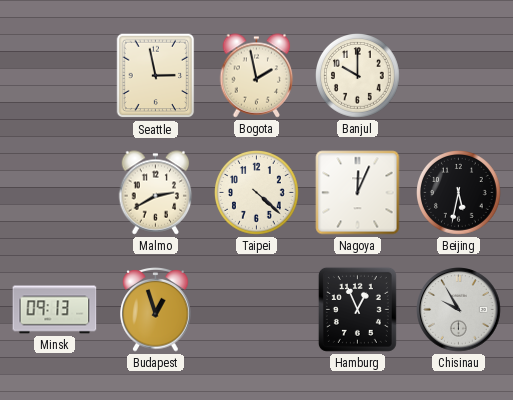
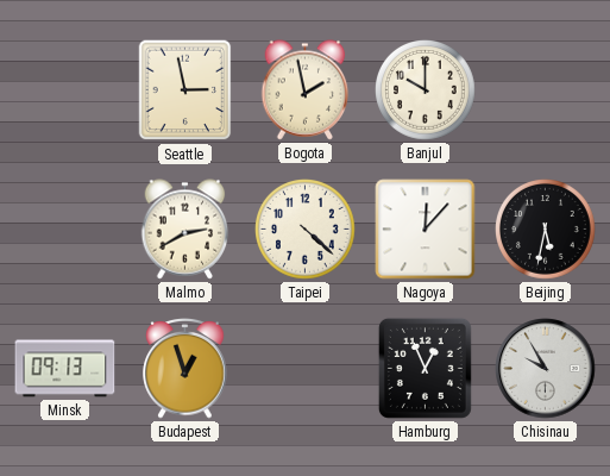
Nagoya: 12:04 -> 12:07
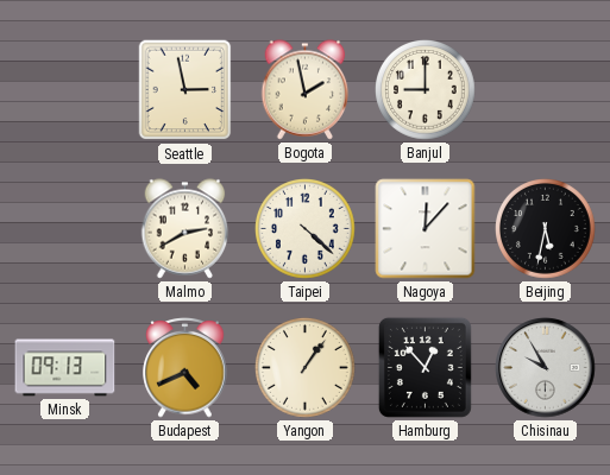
Banjul: 10:00 -> 9:00
Budapest: 12:57 -> 4:41
Yangon: none -> 1:06
Hamburg: 12:56 -> 12:53
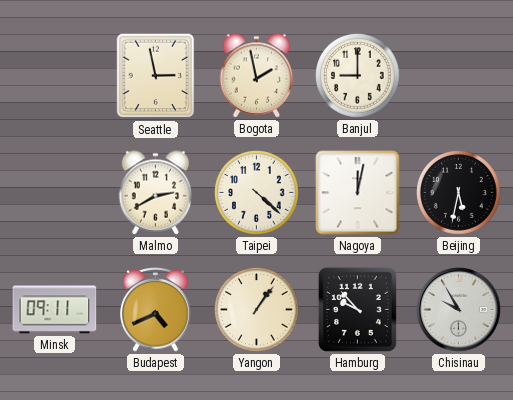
Nagoya: 12:07 -> 12:02
Minsk: 09:13 -> 09:11
Hamburg: 12:53 -> 9:53
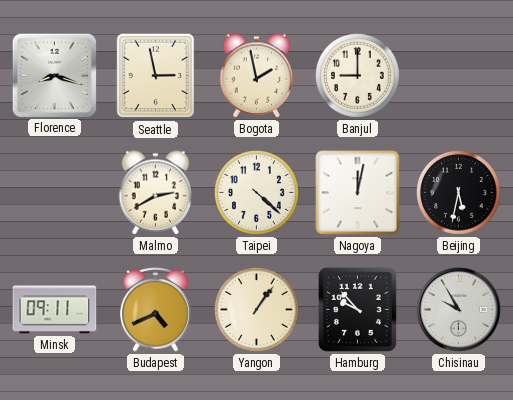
Florence: none -> 8:18
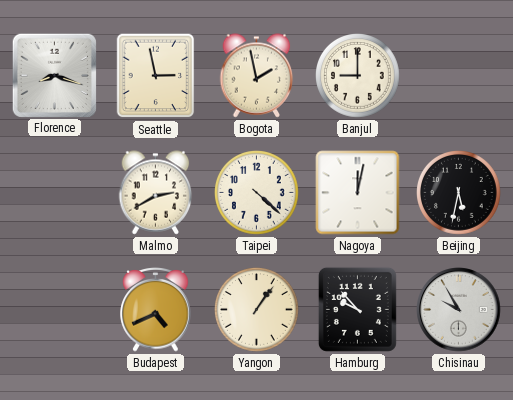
Minsk: 09:11 -> none
